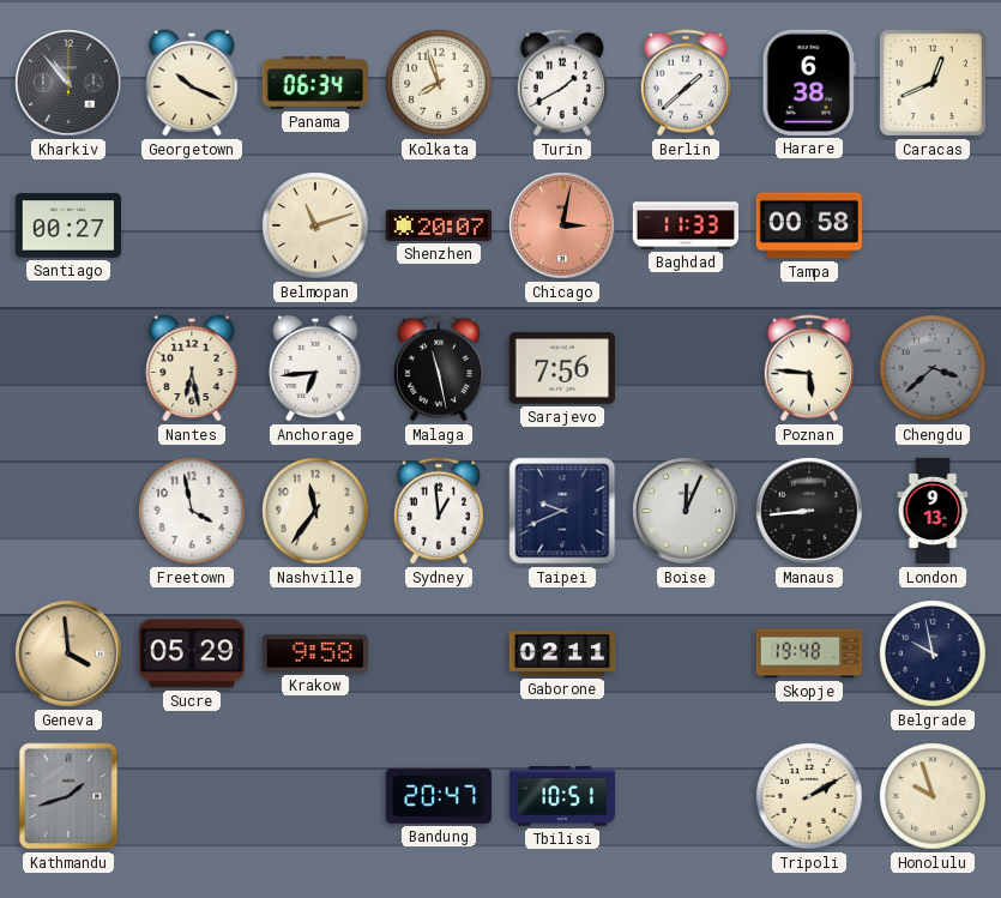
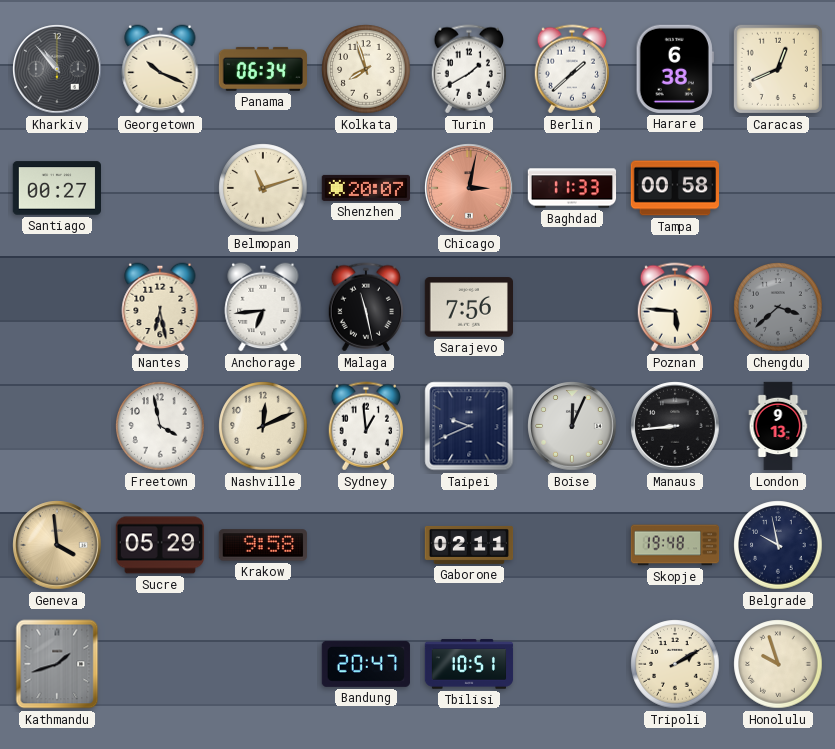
Nashville: 11:36 -> 12:11
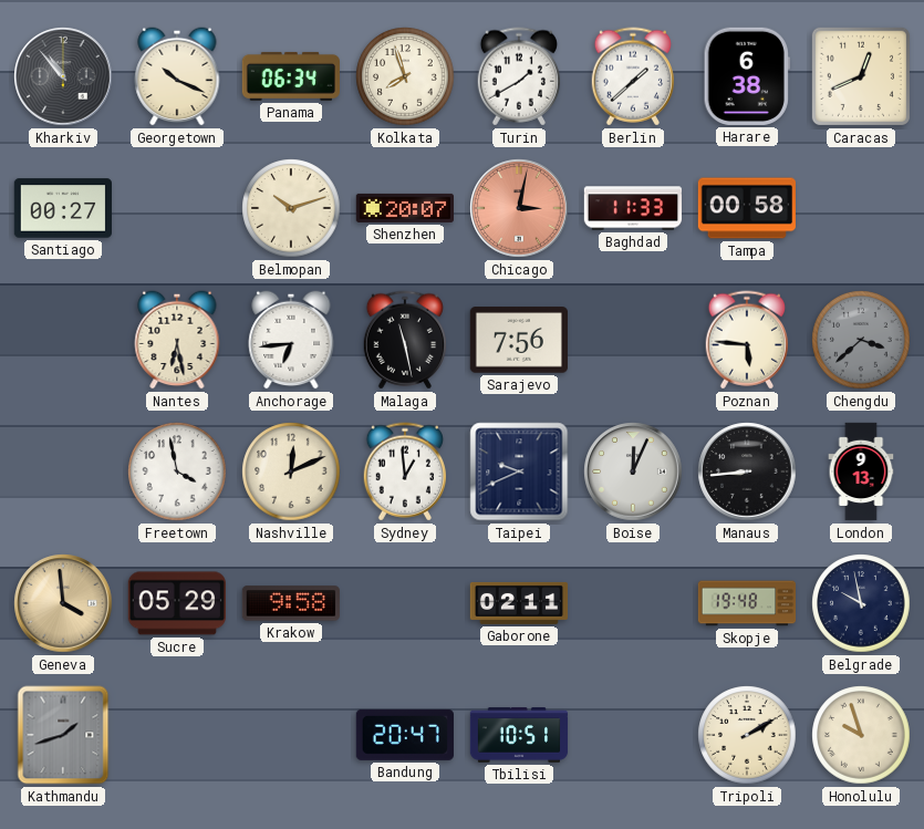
Belmopan: 11:12 -> 10:12
